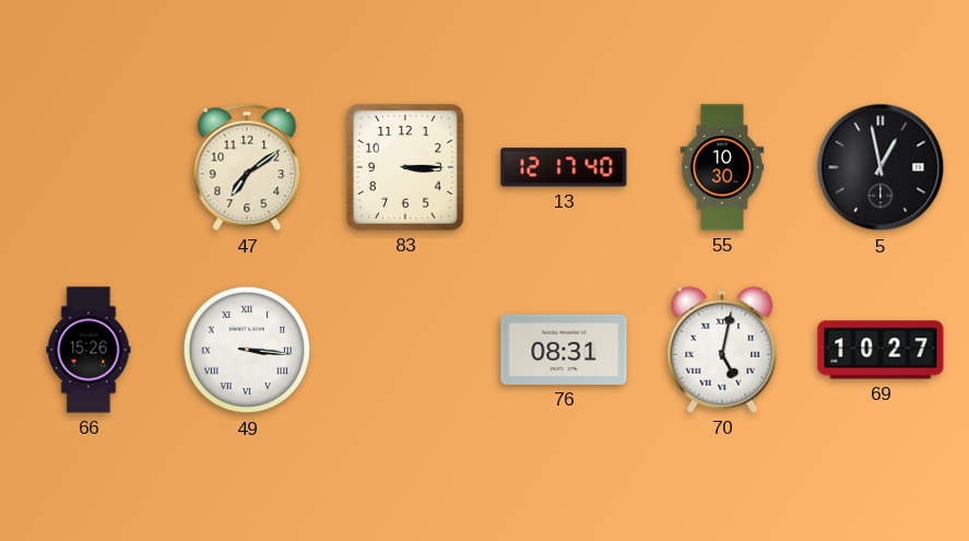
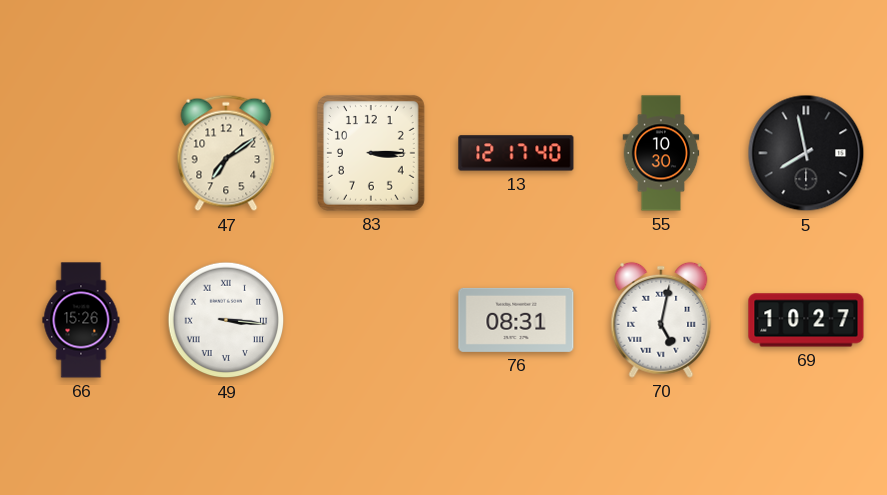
5: 12:58 -> 7:58
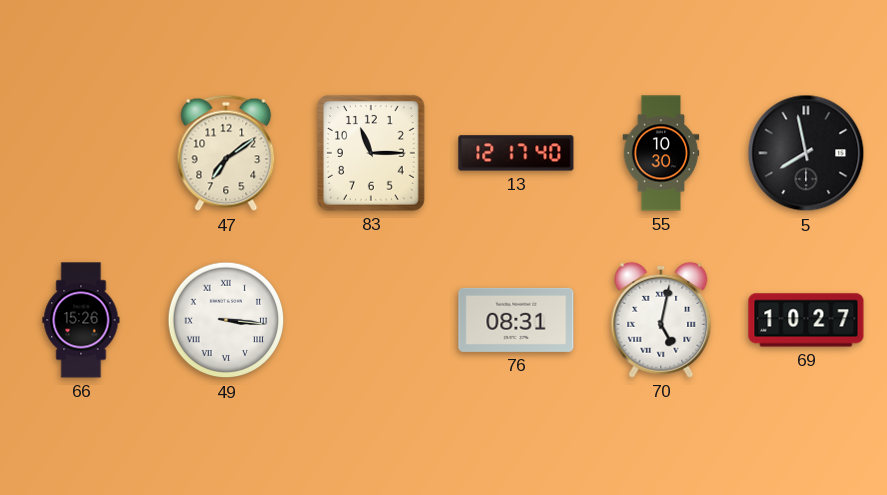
83: 3:15 -> 11:15
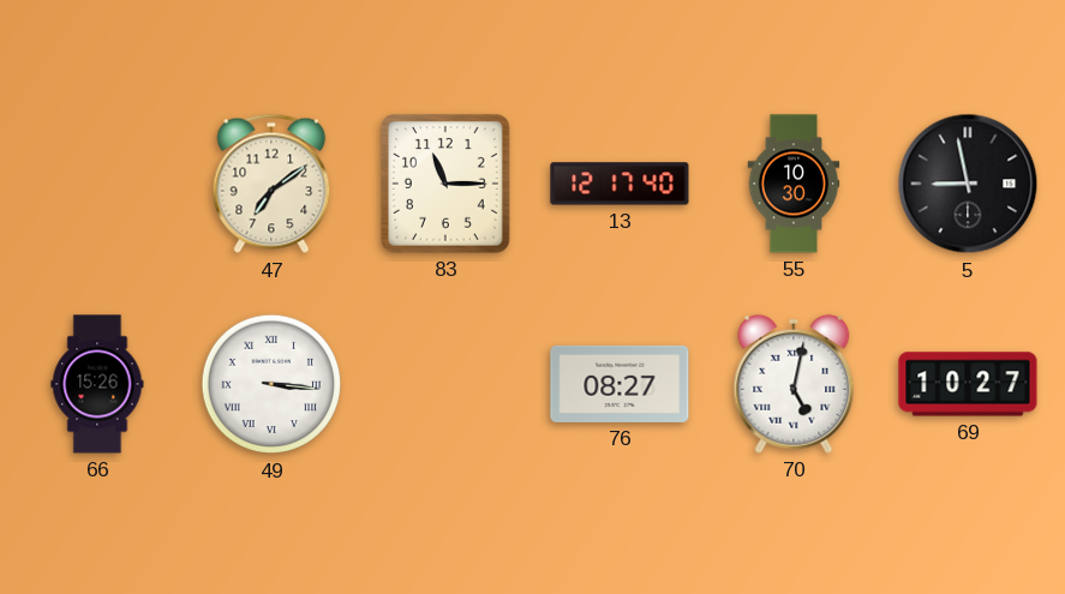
5: 7:58 -> 8:58
76: 08:31 -> 08:27
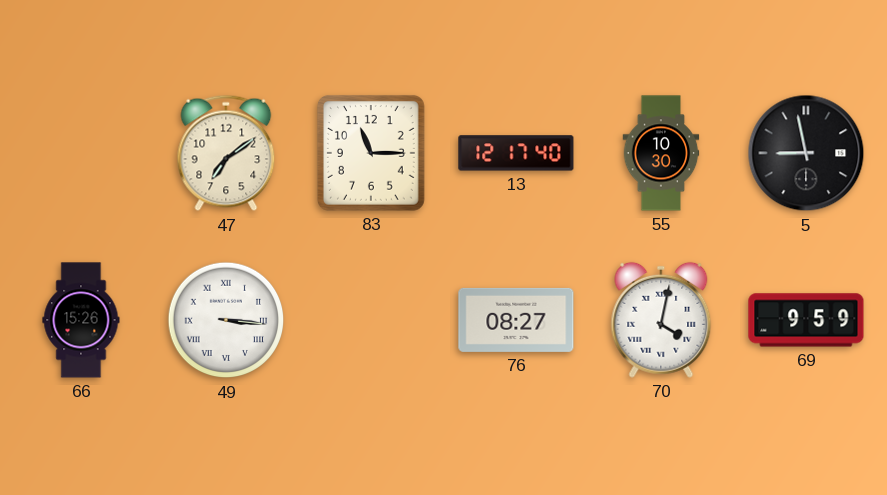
70: 5:02 -> 4:02
69: 10:27 -> 9:59
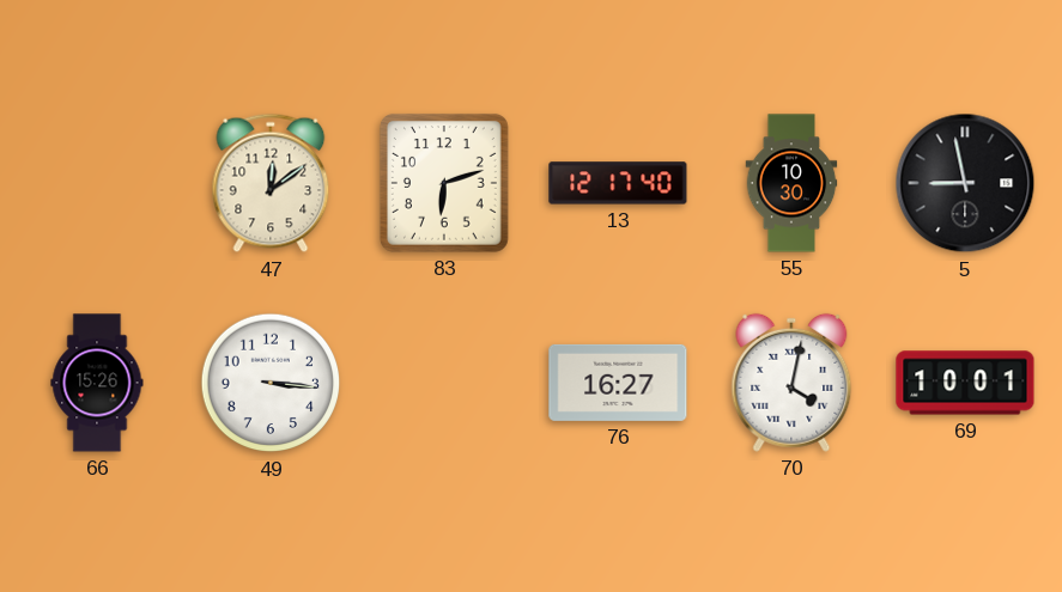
47: 7:09 -> 12:09
83: 11:15 -> 6:12
49 numerals: Roman -> Arabic
76: 08:27 -> 16:27
69: 9:59 -> 10:01
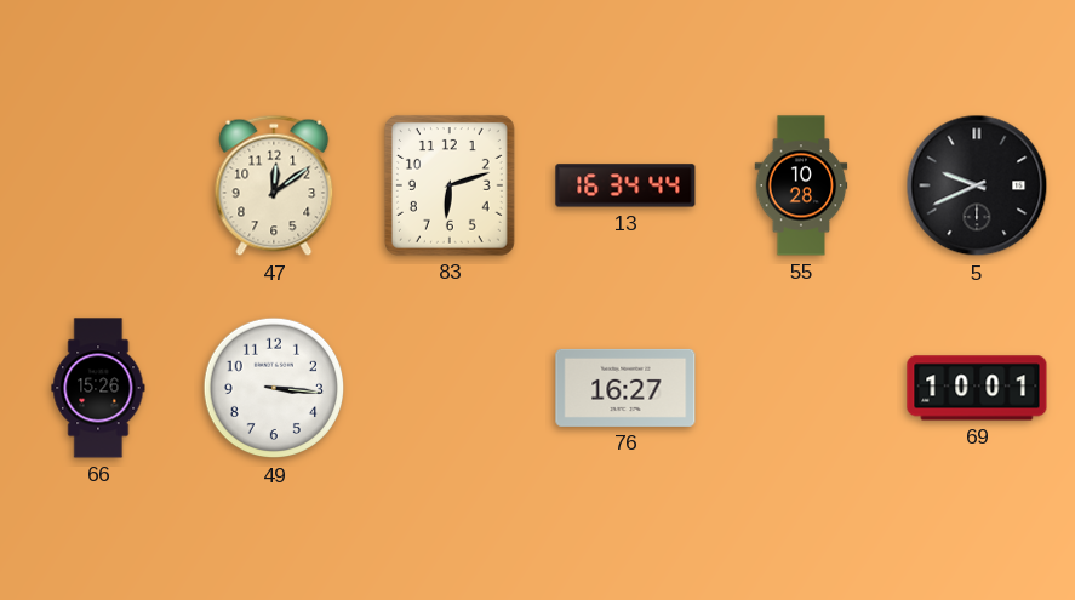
13: 12:17 -> 16:34
55: 10:30 -> 10:28
5: 8:58 -> 9:41
70: 4:02 -> none
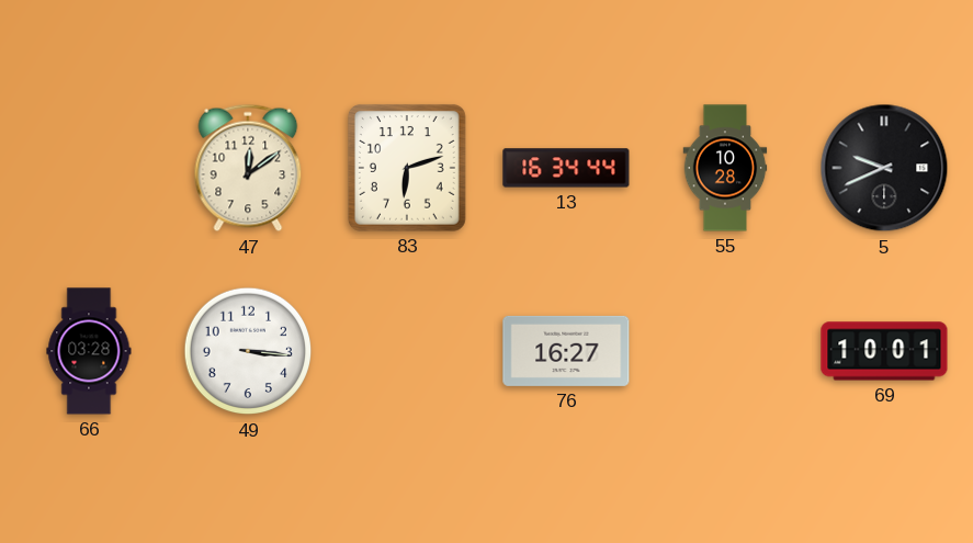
66: 15:26 -> 03:28
